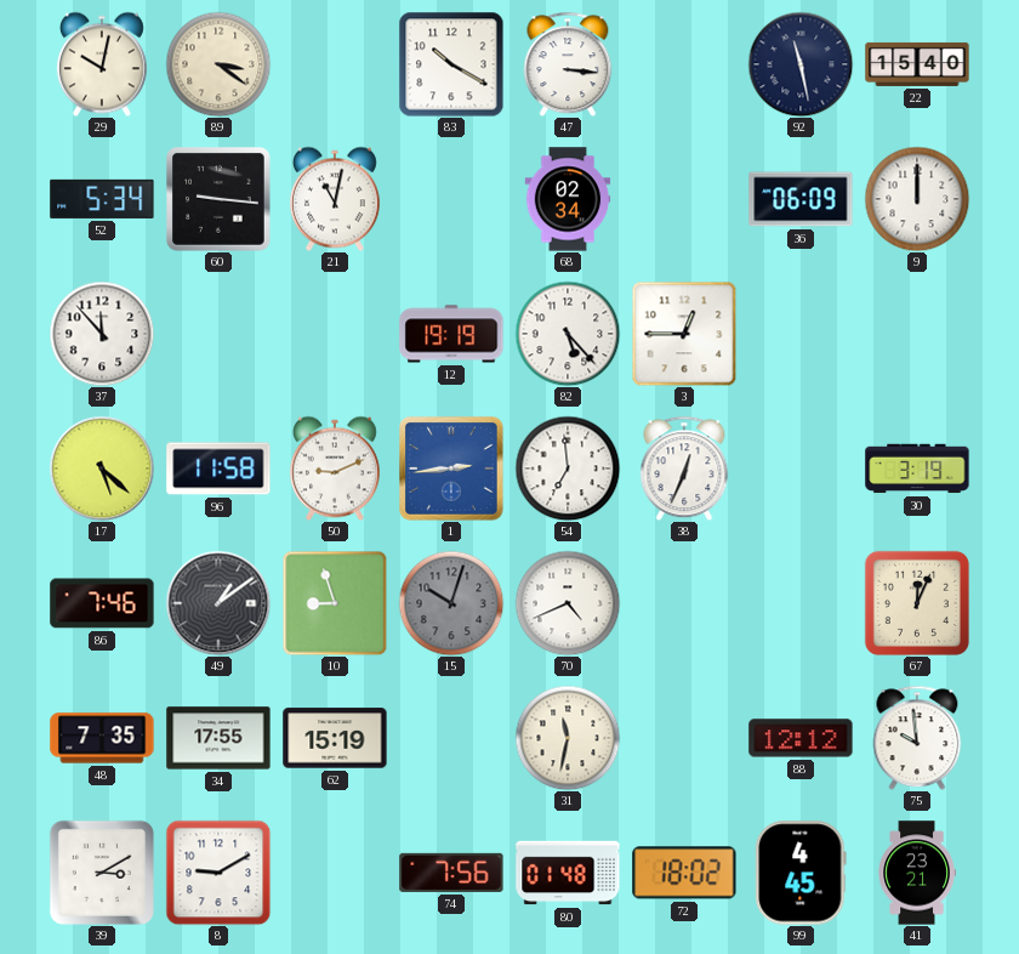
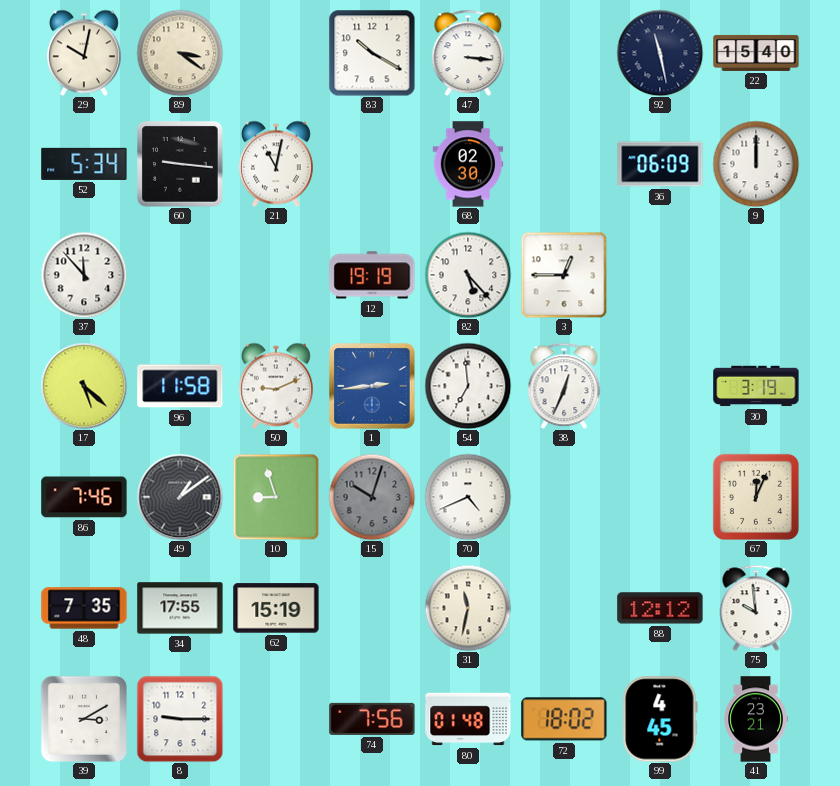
68: 02:34 -> 02:30
8: 9:10 -> 9:15
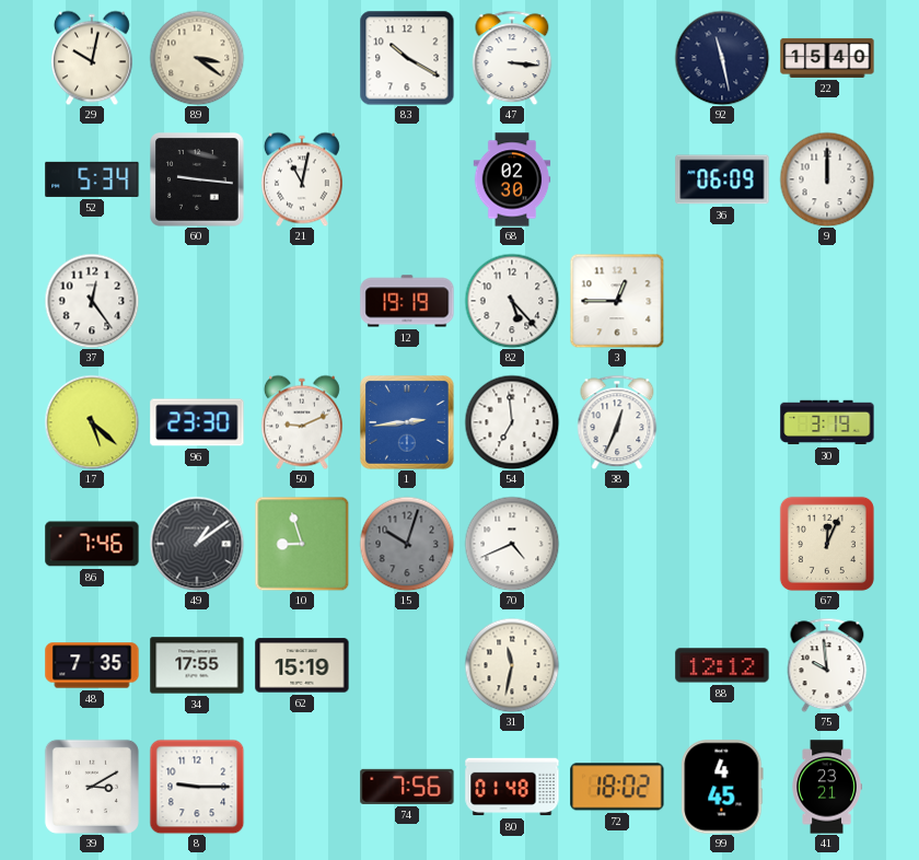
37: 11:53 -> 12:24
96: 11:58 -> 23:30
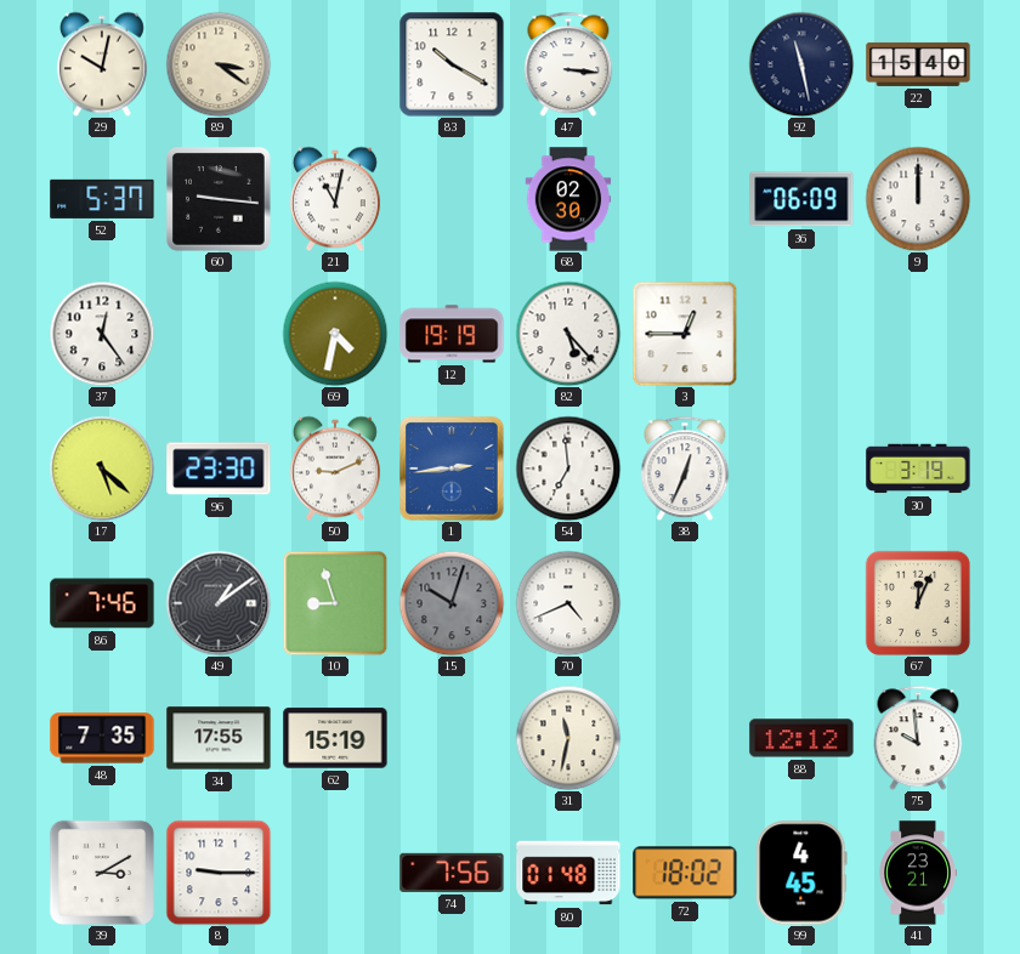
52: 5:34 -> 5:37
69: none -> 4:32
